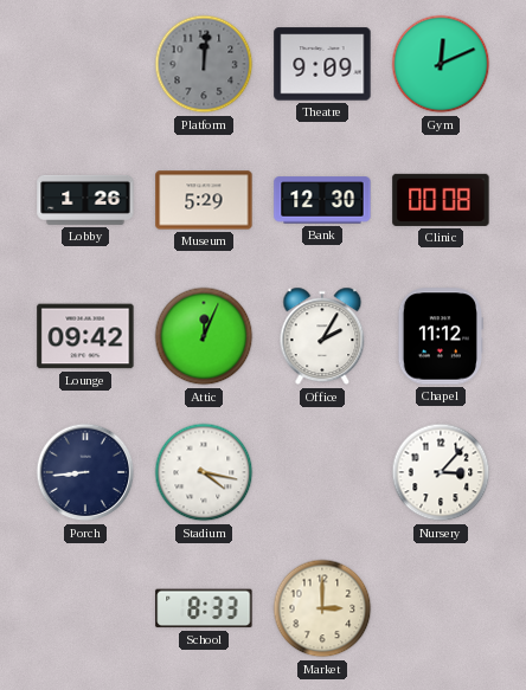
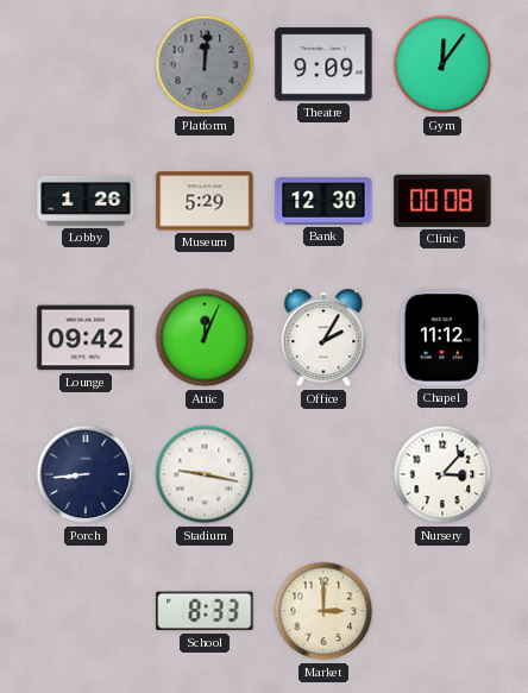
Gym: 12:11 -> 12:06
Stadium: 4:17 -> 9:17
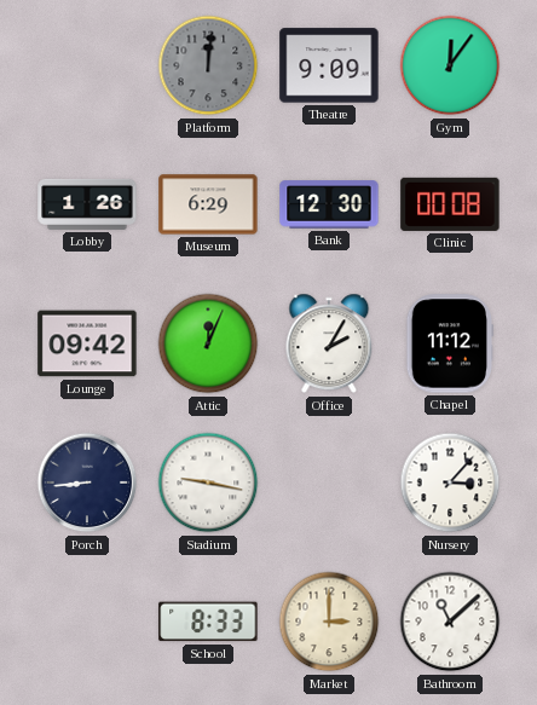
Museum: 5:29 -> 6:29
Bathroom: none -> 11:08
